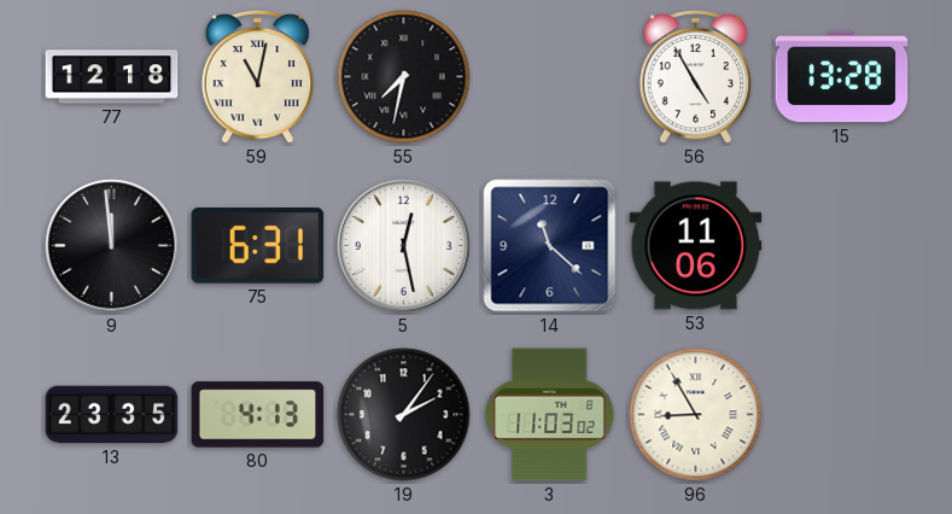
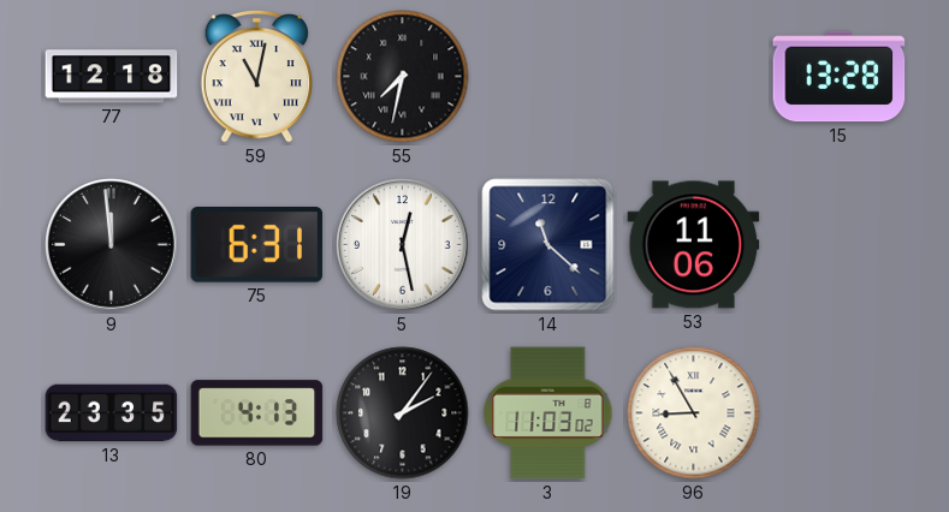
56: 4:55 -> none
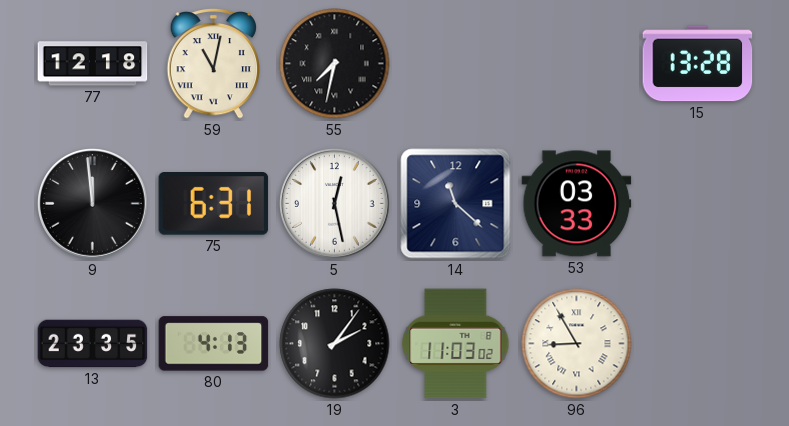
53: 11:06 -> 03:33
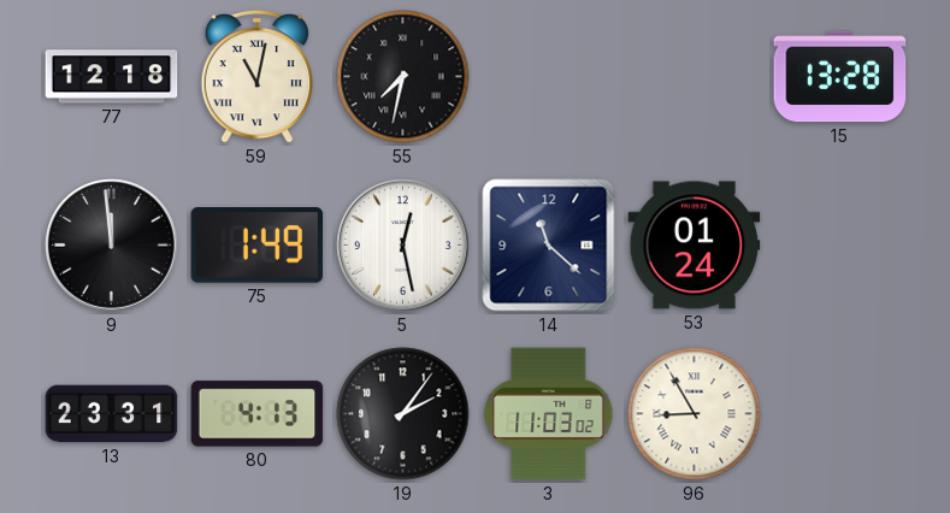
75: 6:31 -> 1:49
53: 03:33 -> 01:24
13: 23:35 -> 23:31
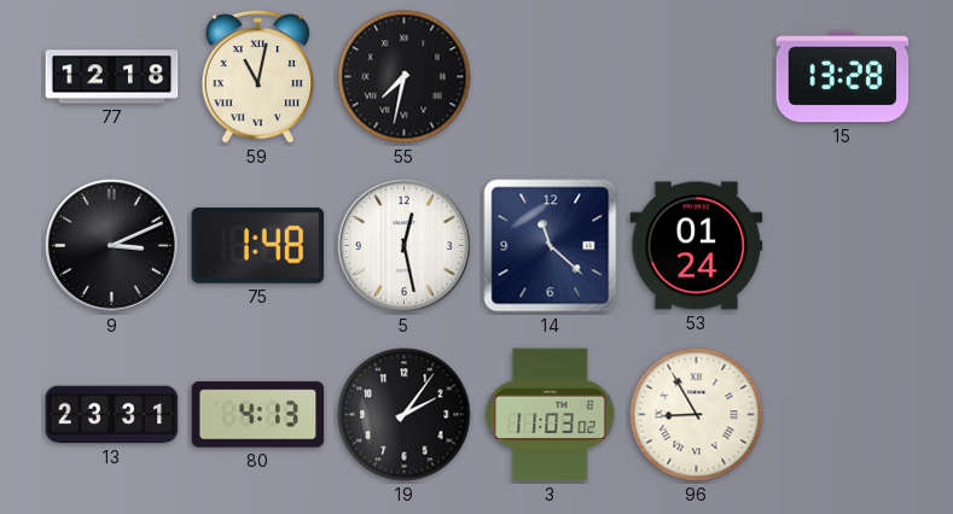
9: 11:59 -> 3:11
75: 1:49 -> 1:48
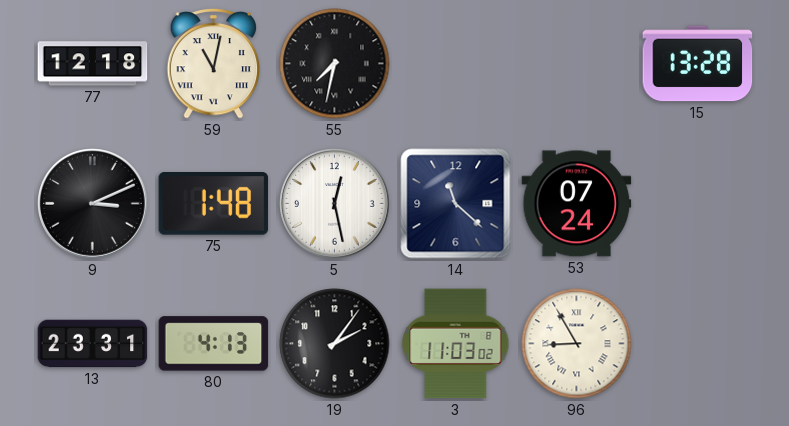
53: 01:24 -> 07:24
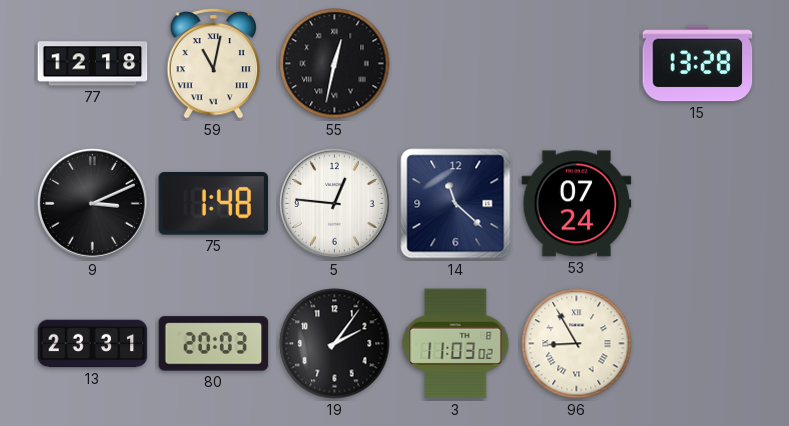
55: 7:32 -> 12:32
5: 12:28 -> 12:46
80: 4:13 -> 20:03
